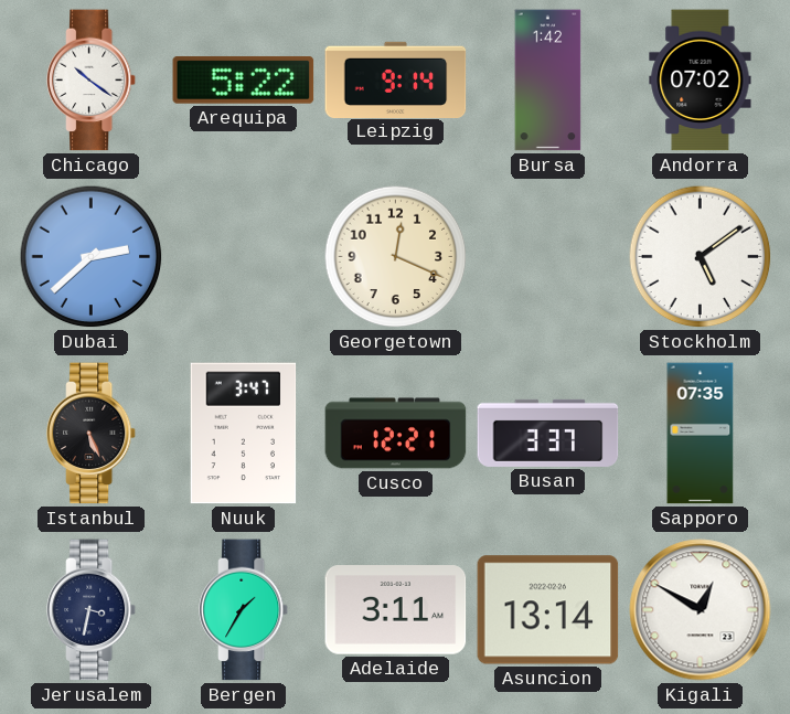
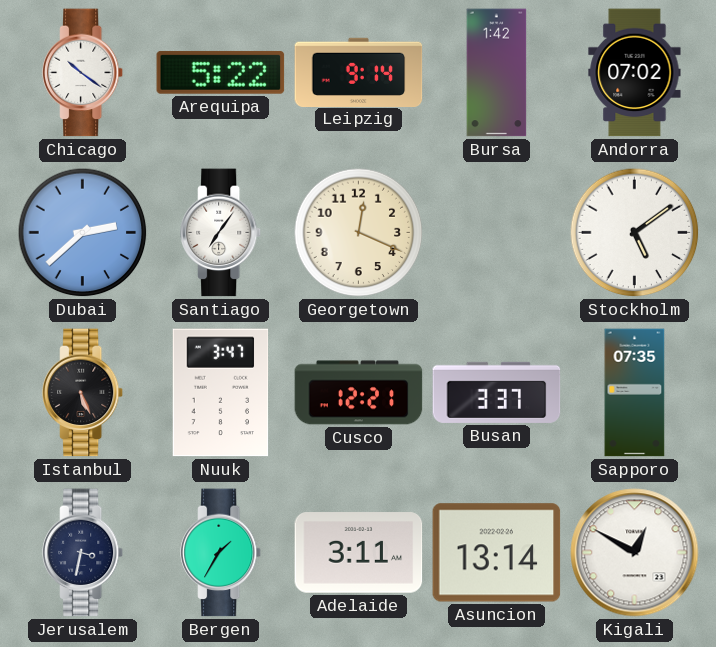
Santiago: none -> 7:06
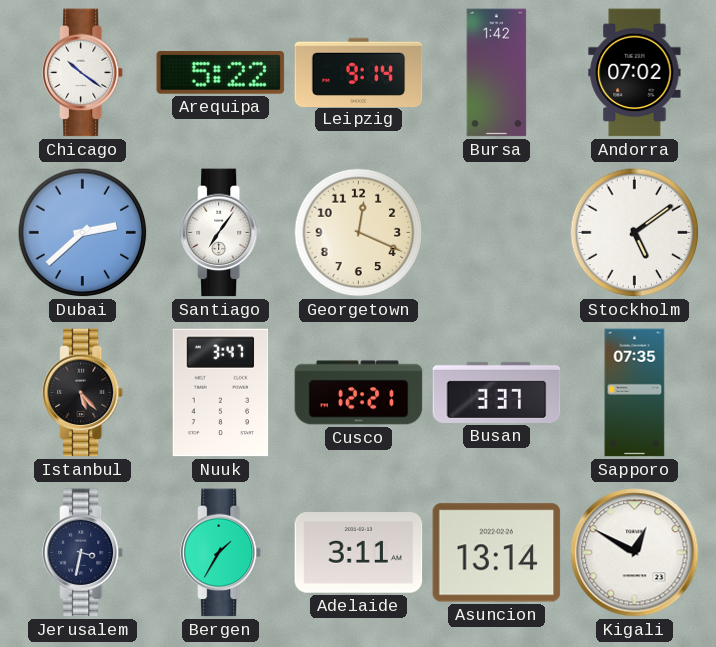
Istanbul: 5:26 -> 5:23
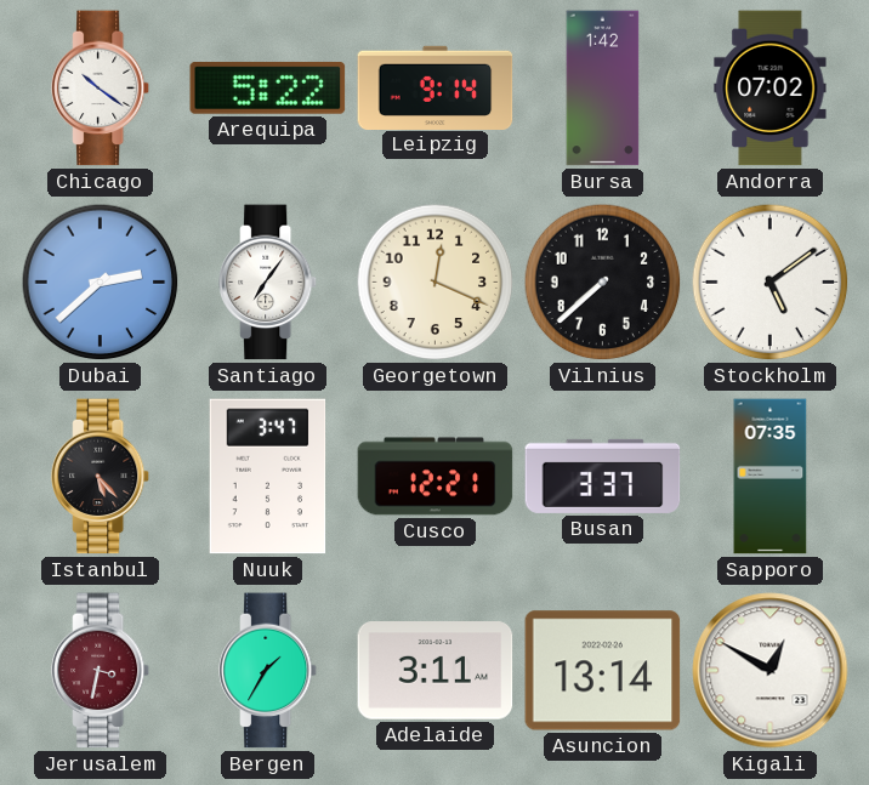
Vilnius: none -> 7:38
Jerusalem dial: navy -> burgundy
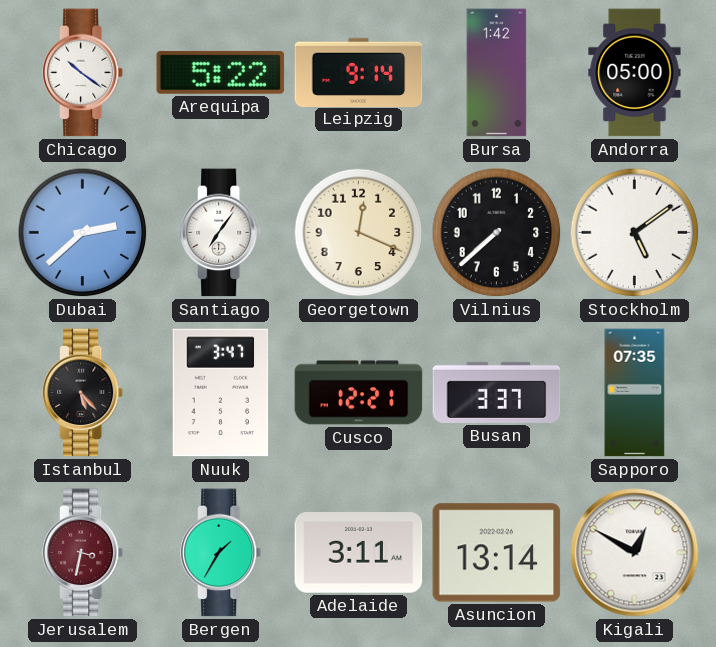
Andorra: 07:02 -> 05:00
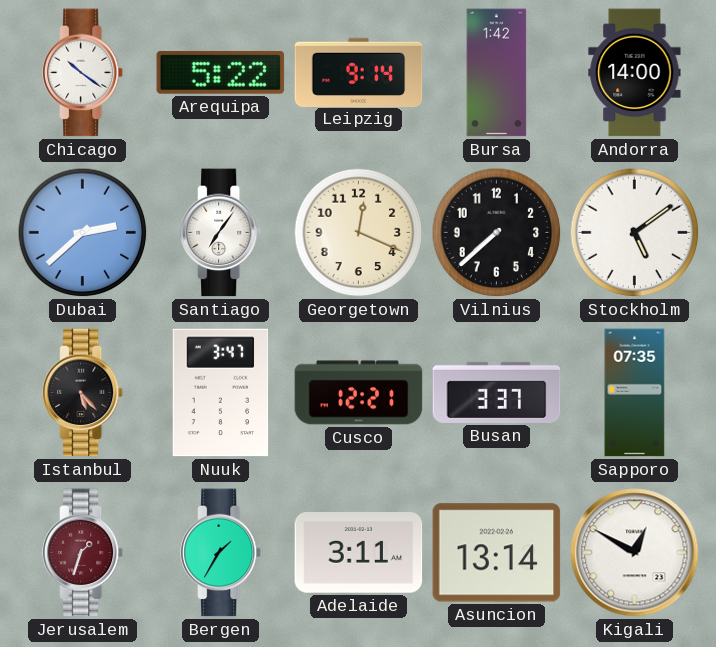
Andorra: 05:00 -> 14:00
Jerusalem: 3:32 -> 1:33
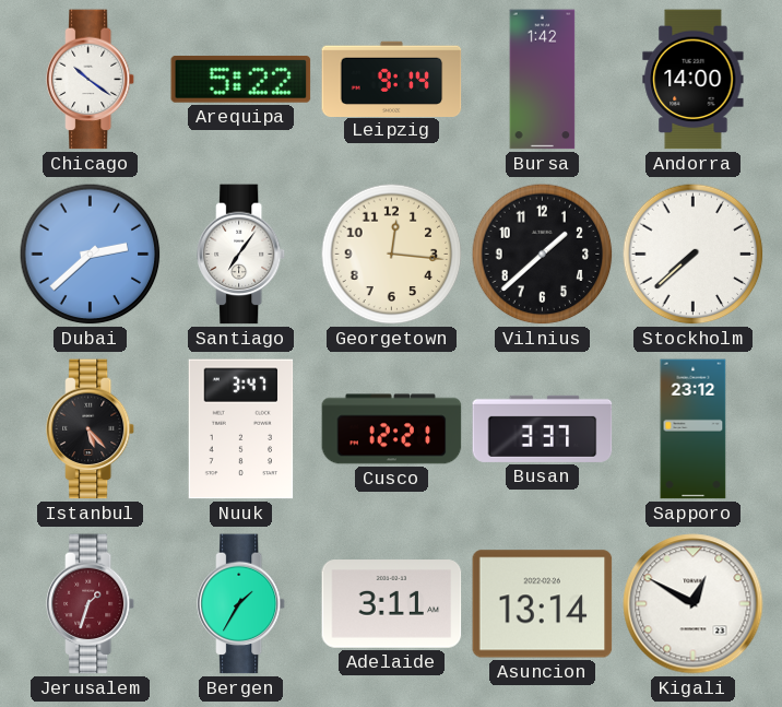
Georgetown: 12:19 -> 12:16
Vilnius: 7:38 -> 1:38
Stockholm: 5:09 -> 7:38
Sapporo: 07:35 -> 23:12
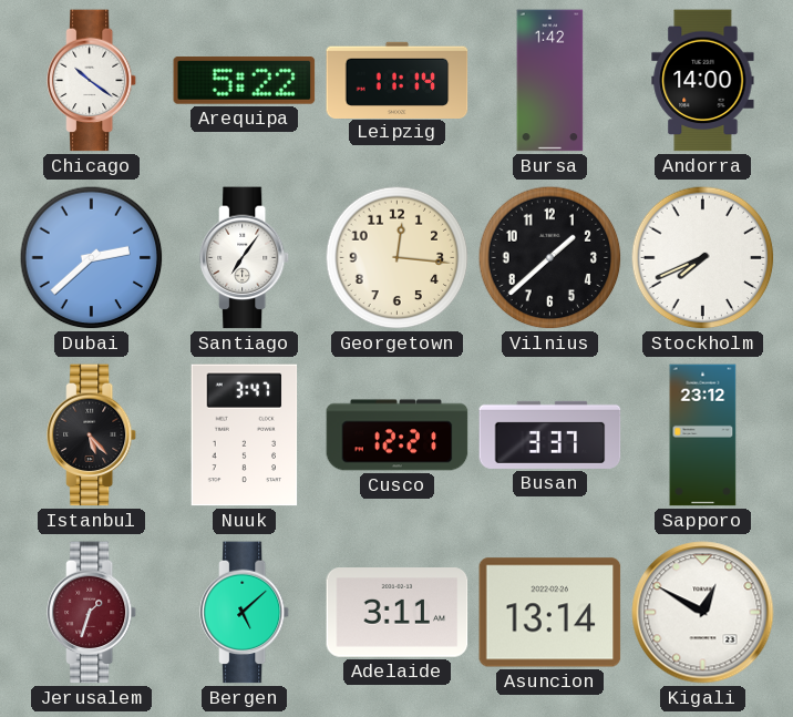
Leipzig: 9:14 -> 11:14
Stockholm: 7:38 -> 7:41
Bergen: 1:35 -> 5:08
